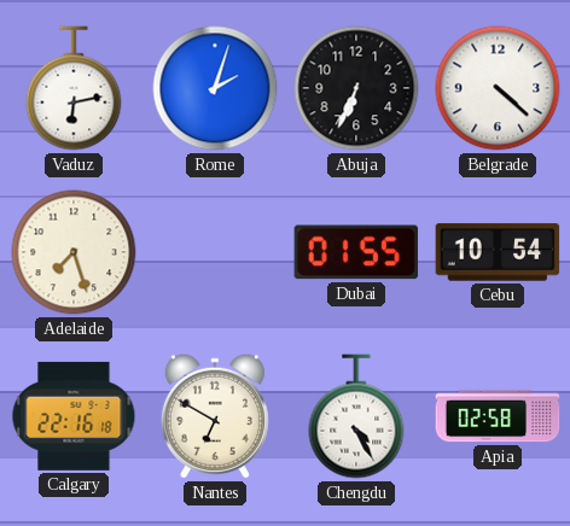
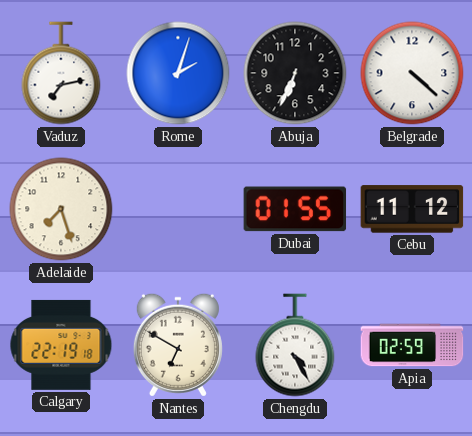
Vaduz: 6:13 -> 7:13
Cebu: 10:54 -> 11:12
Calgary: 22:16 -> 22:19
Apia: 02:58 -> 02:59
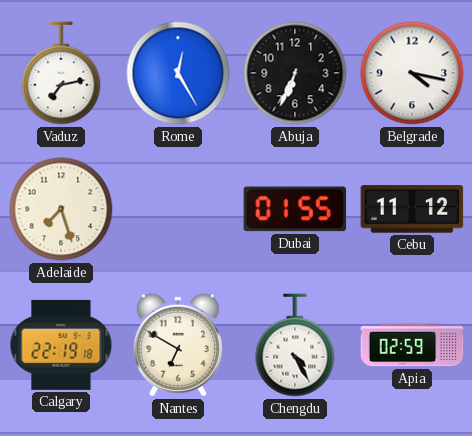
Rome: 2:03 -> 12:25
Belgrade: 4:22 -> 4:17
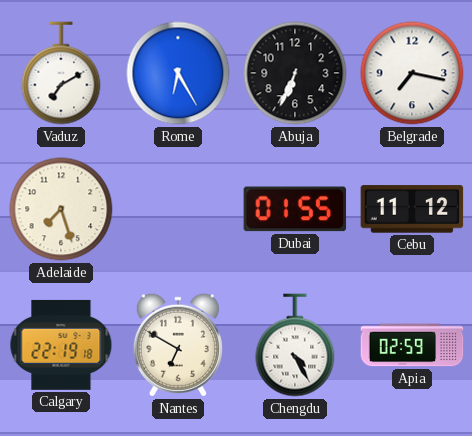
Vaduz: 7:13 -> 7:10
Rome: 12:25 -> 6:25
Belgrade: 4:17 -> 7:17
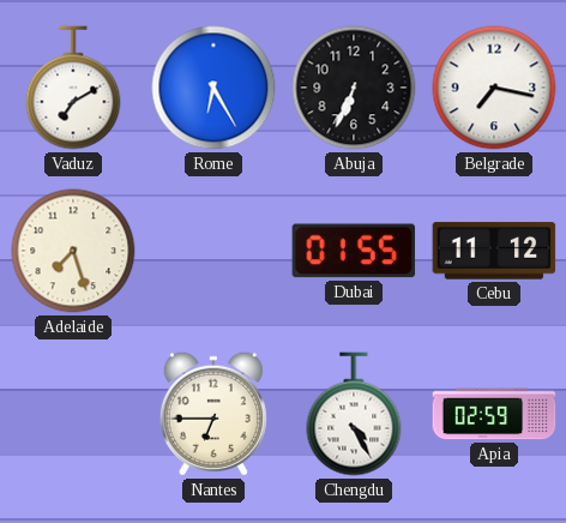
Calgary: 22:19 -> none
Nantes: 6:50 -> 6:45
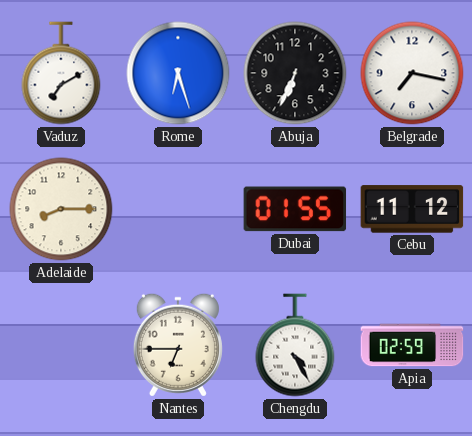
Rome: 6:25 -> 6:27
Adelaide: 7:27 -> 8:15
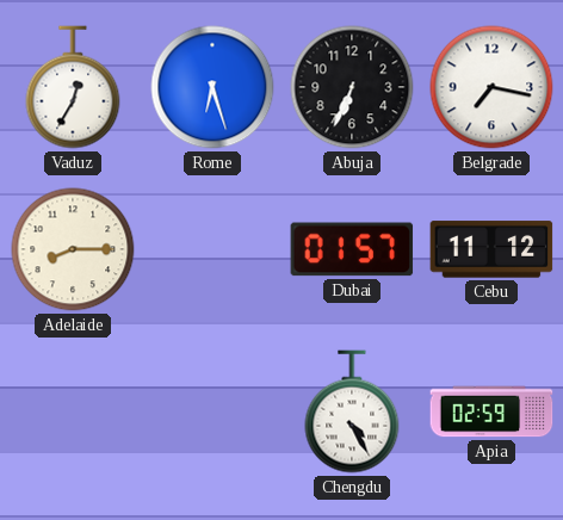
Vaduz: 7:10 -> 12:35
Dubai: 01:55 -> 01:57
Nantes: 6:45 -> none
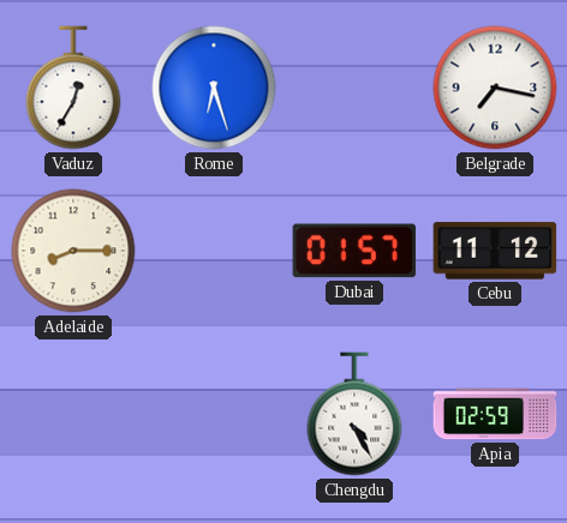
Abuja: 6:34 -> none
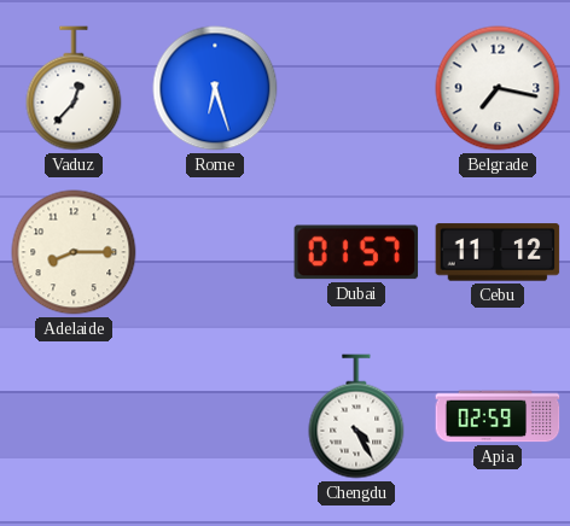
Vaduz: 12:35 -> 12:37
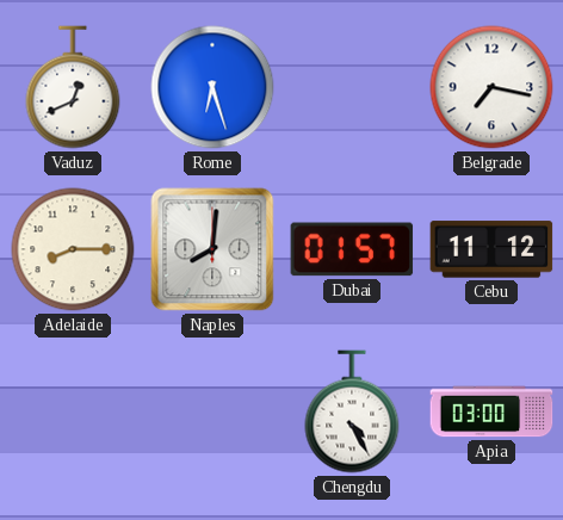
Vaduz: 12:37 -> 12:41
Naples: none -> 8:01
Apia: 02:59 -> 03:00
